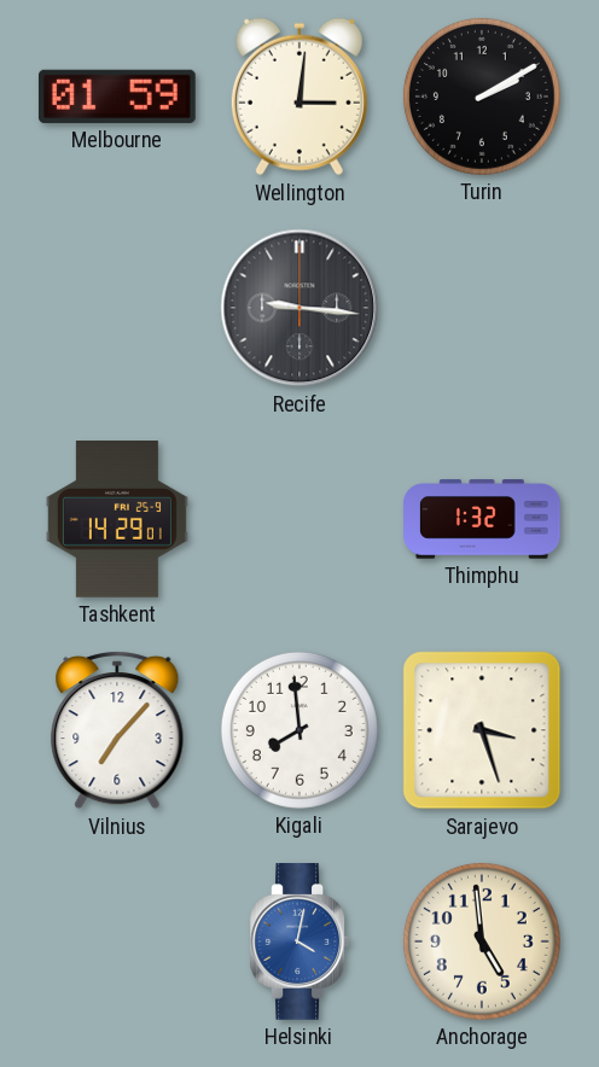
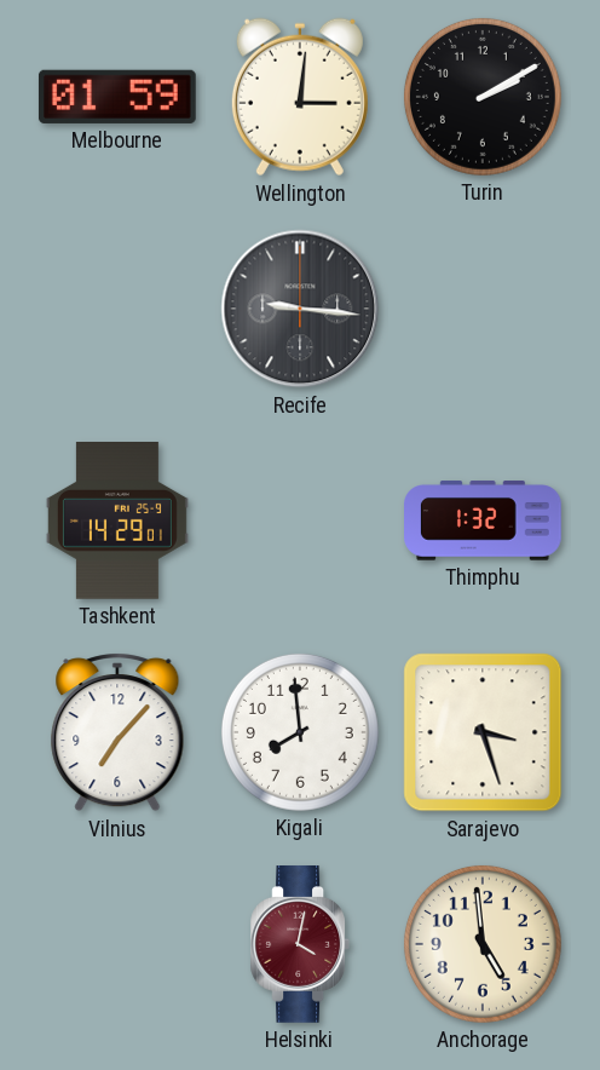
Helsinki dial: blue -> burgundy
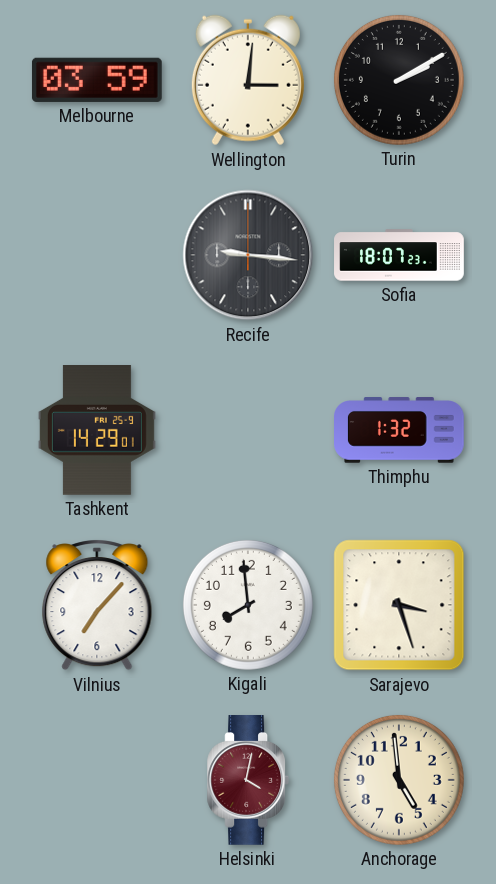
Melbourne: 01:59 -> 03:59
Sofia: none -> 18:07
